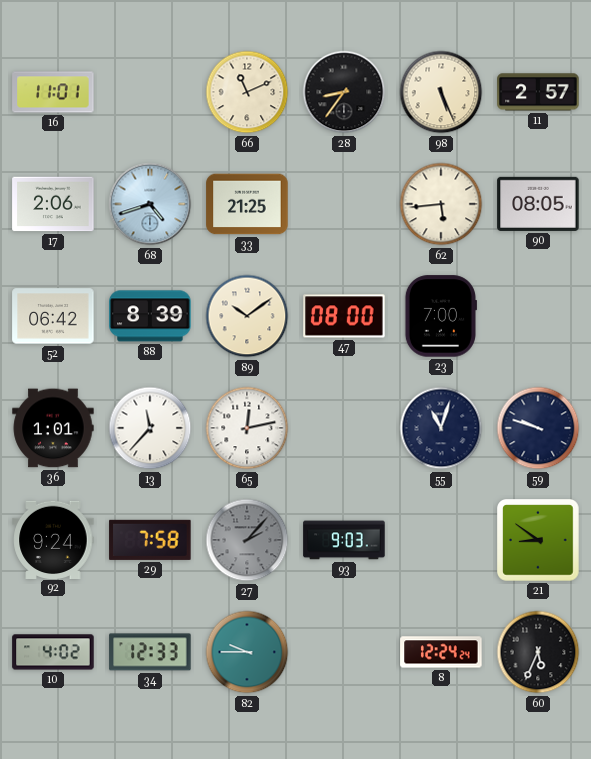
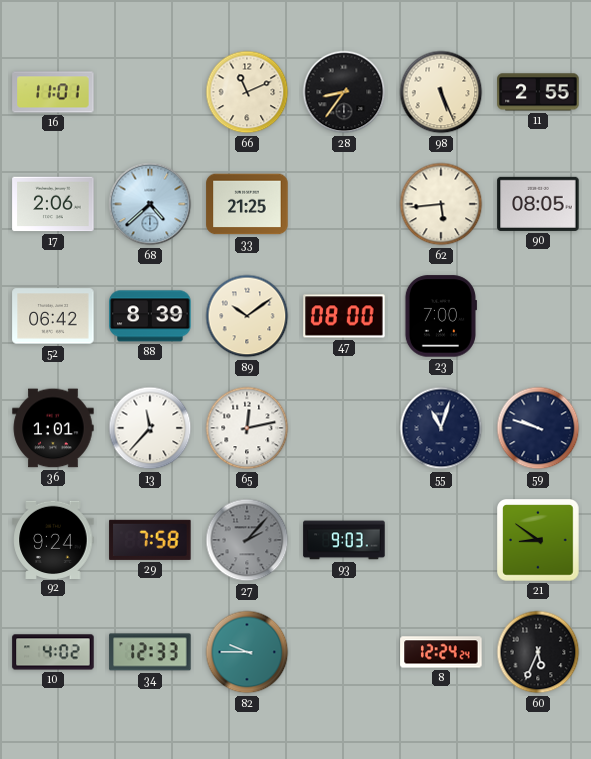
11: 2:57 -> 2:55
68: 4:42 -> 4:38
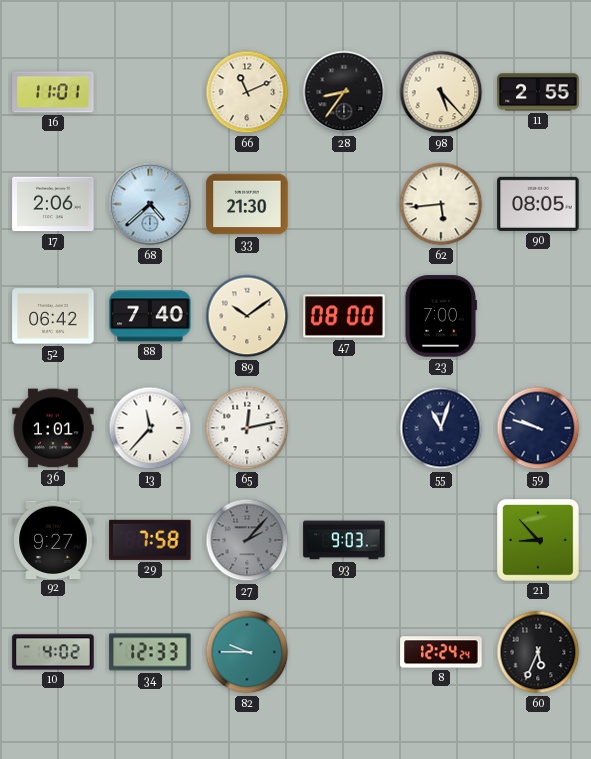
98: 5:26 -> 5:23
33: 21:25 -> 21:30
88: 8:39 -> 7:40
92: 9:24 -> 9:27
21: 8:51 -> 8:53
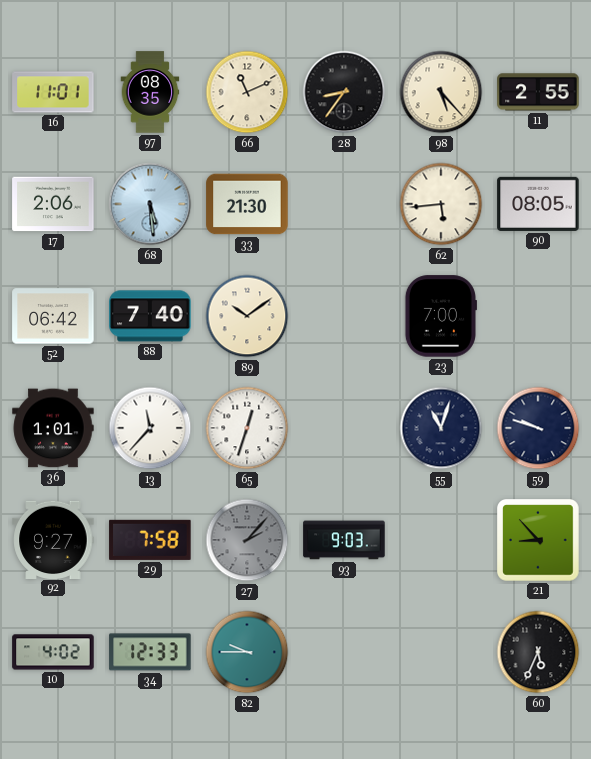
97: none -> 08:35
68: 4:38 -> 5:29
47: 08:00 -> none
65: 12:13 -> 12:33
8: 12:24 -> none
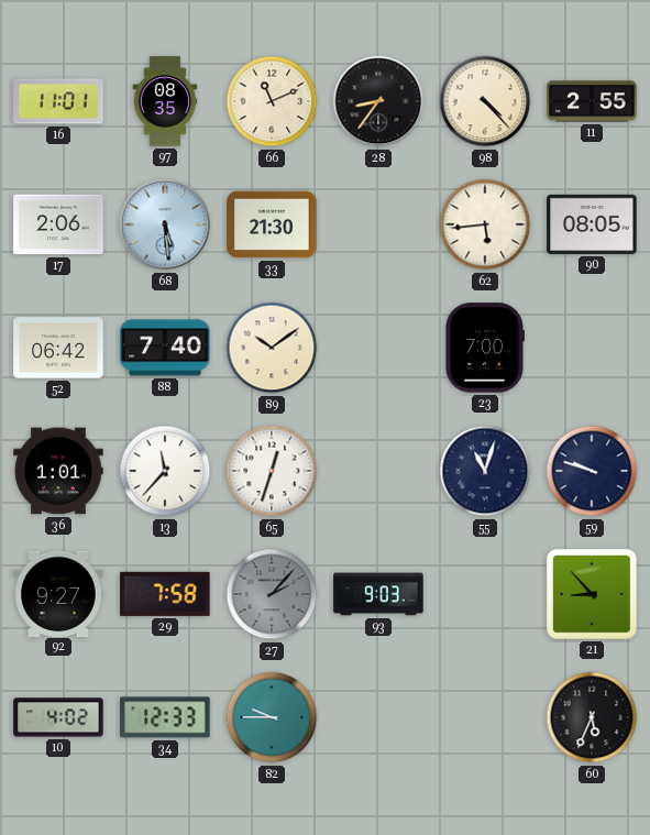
98: 5:23 -> 4:23
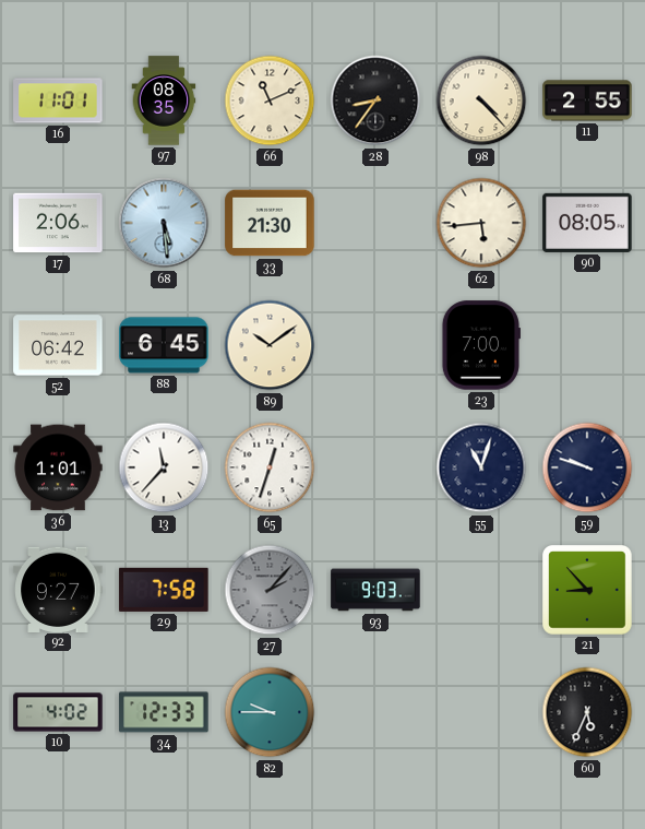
88: 7:40 -> 6:45
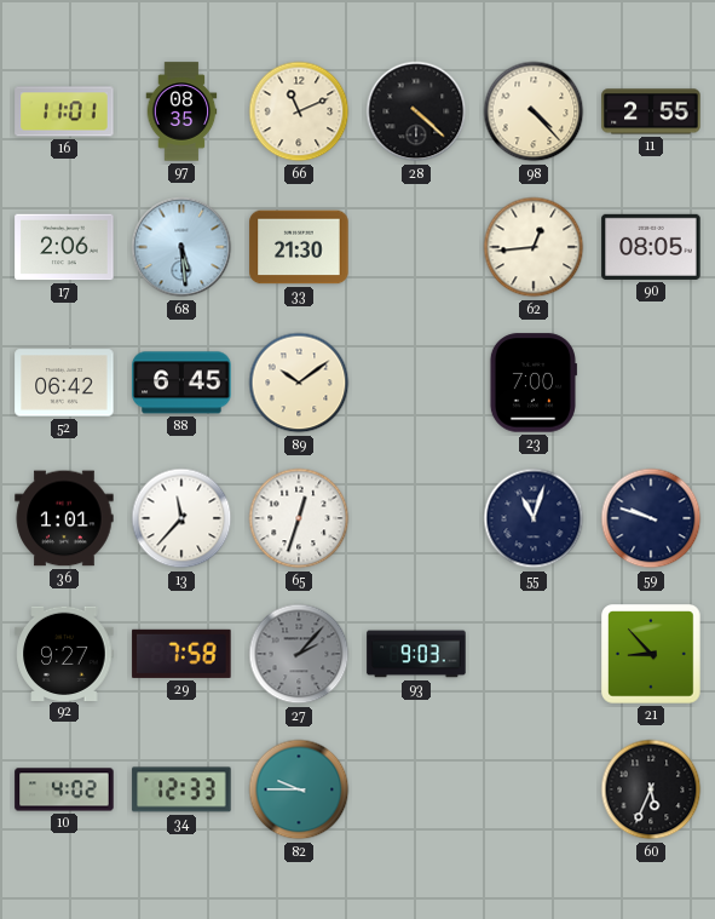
28: 8:36 -> 4:22
62: 5:44 -> 12:44
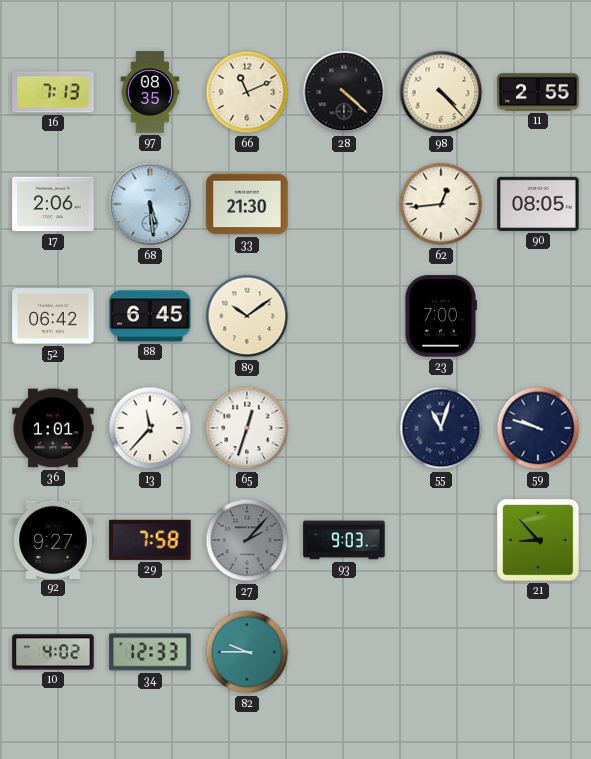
16: 11:01 -> 7:13
60: 5:34 -> none
